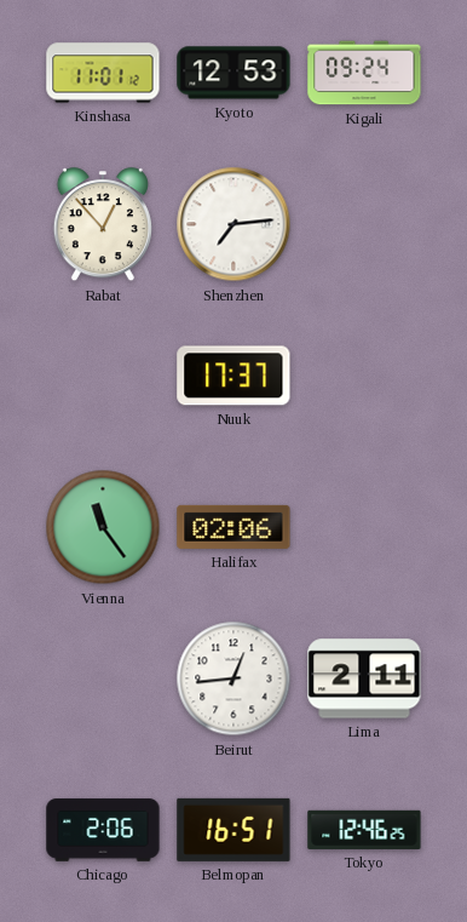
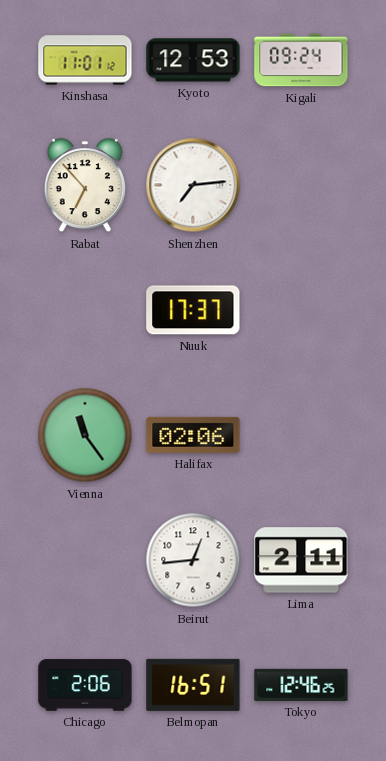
Rabat: 12:53 -> 6:53
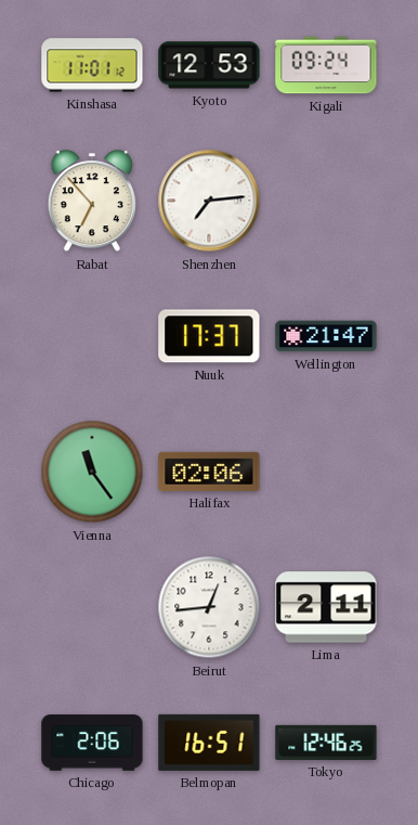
Wellington: none -> 21:47
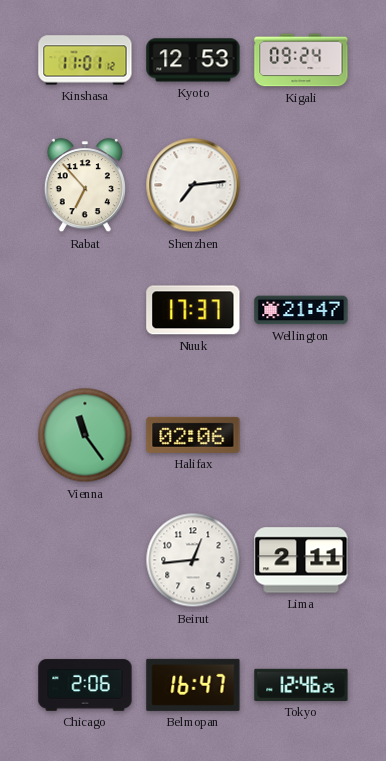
Belmopan: 16:51 -> 16:47
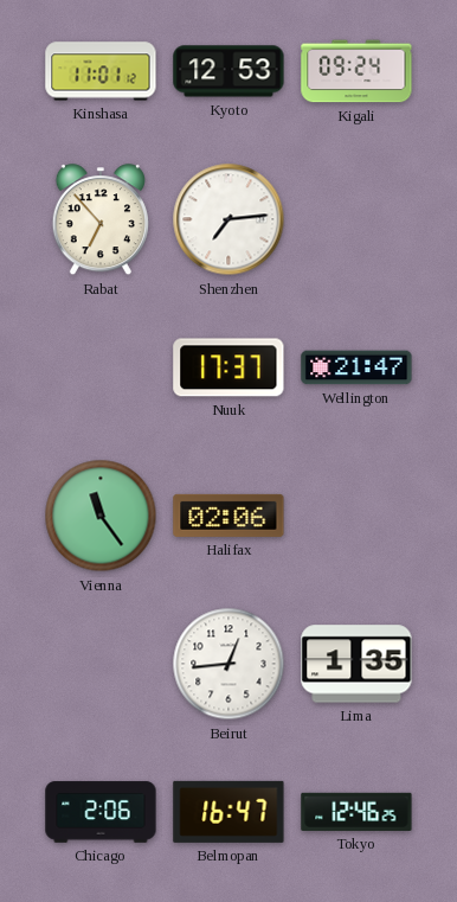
Lima: 2:11 -> 1:35
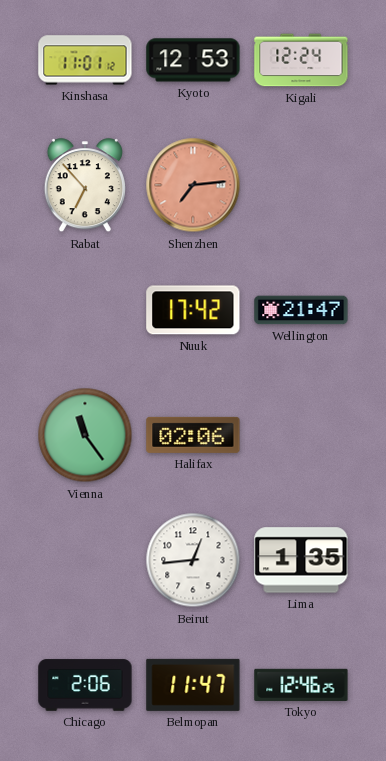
Kigali: 09:24 -> 12:24
Shenzhen dial: white -> salmon
Nuuk: 17:37 -> 17:42
Belmopan: 16:47 -> 11:47
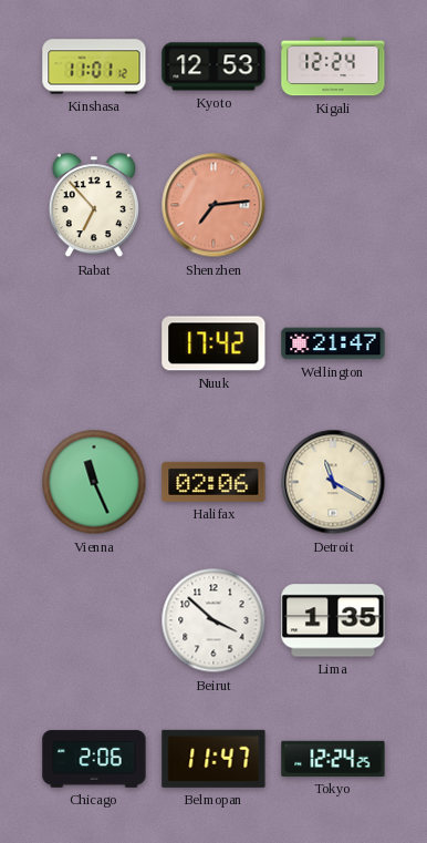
Vienna: 11:24 -> 11:26
Detroit: none -> 11:20
Beirut: 12:44 -> 3:52
Tokyo: 12:46 -> 12:24
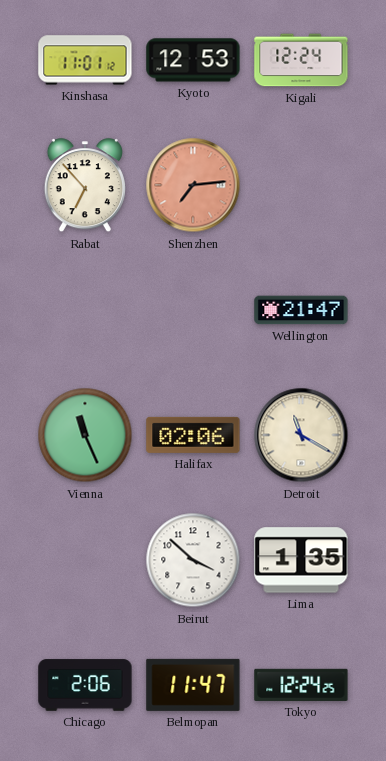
Nuuk: 17:42 -> none
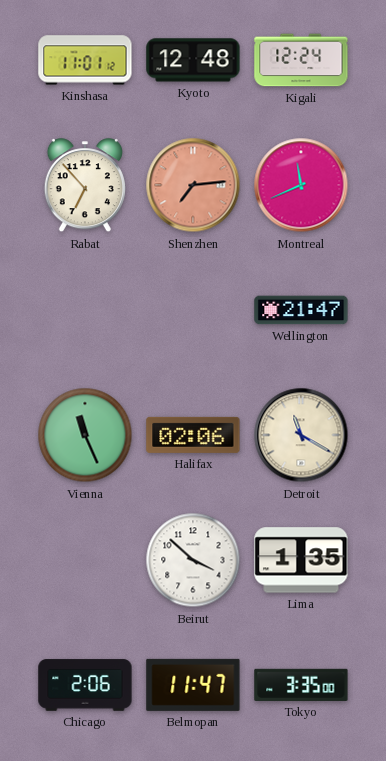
Kyoto: 12:53 -> 12:48
Montreal: none -> 11:41
Tokyo: 12:24 -> 3:35
